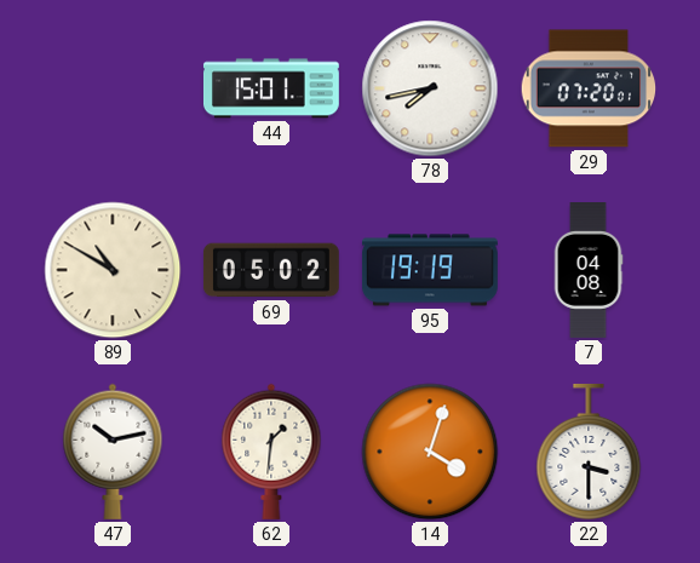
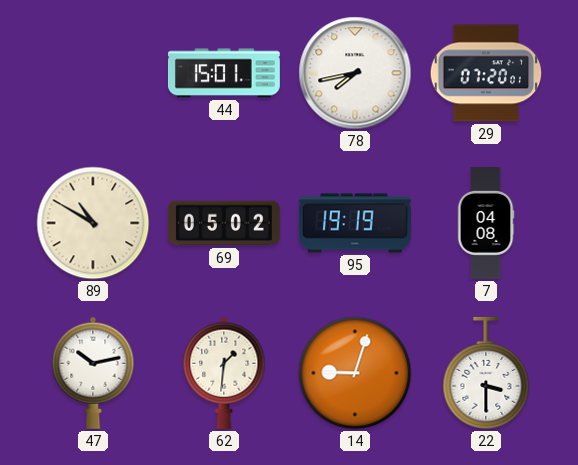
14: 4:03 -> 9:03
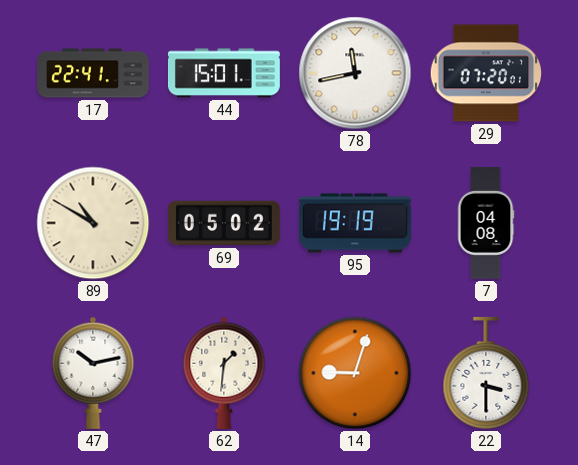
17: none -> 22:41
78: 7:43 -> 11:43
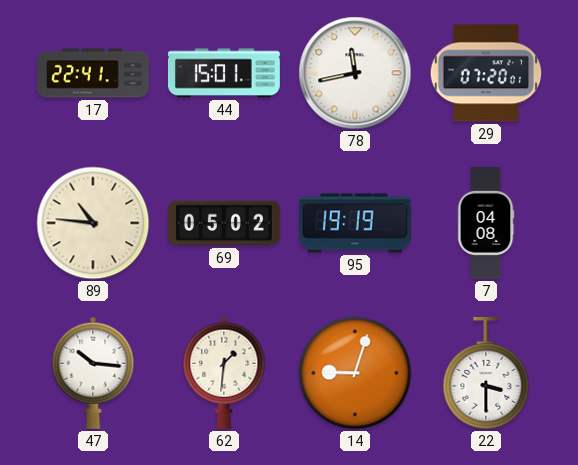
89: 10:50 -> 10:46
47: 10:13 -> 10:16
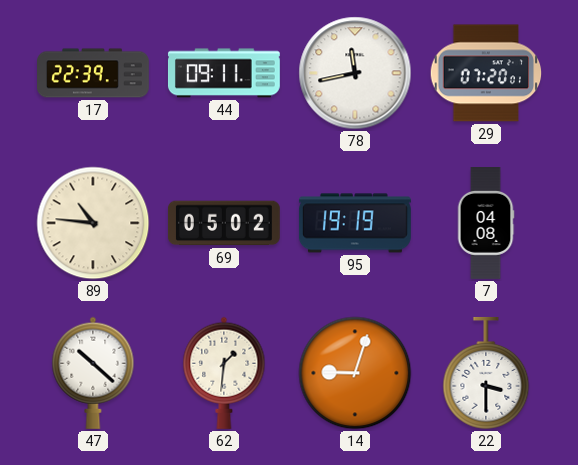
17: 22:41 -> 22:39
44: 15:01 -> 09:11
47: 10:16 -> 10:22
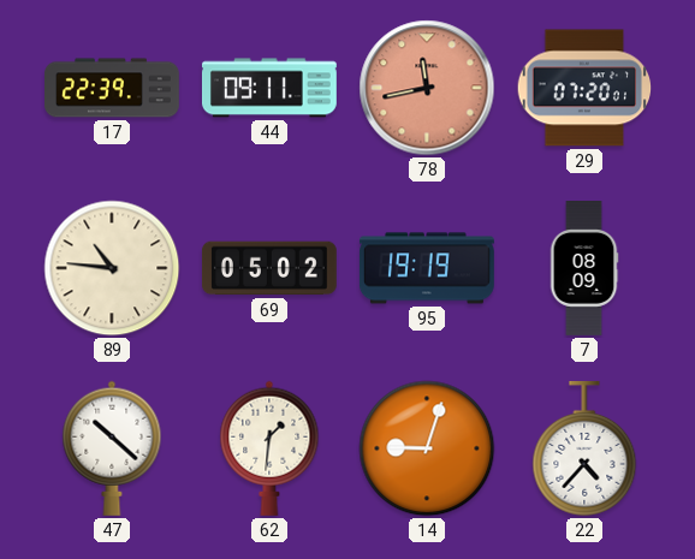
78 dial: white -> salmon
7: 04:08 -> 08:09
22: 3:30 -> 4:37
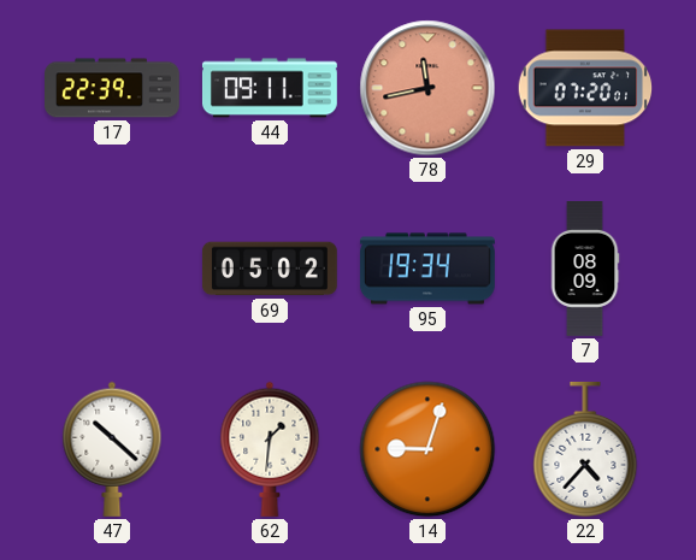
89: 10:46 -> none
95: 19:19 -> 19:34
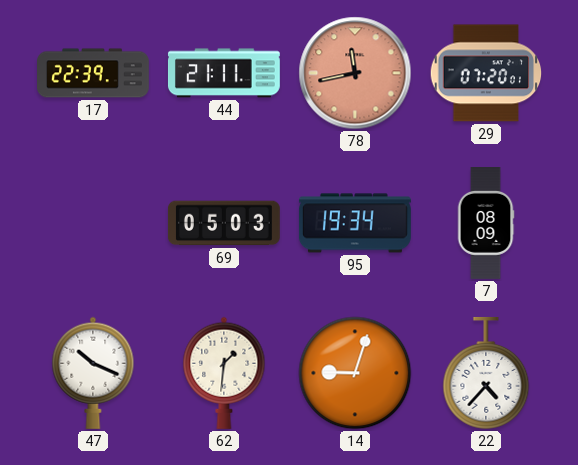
44: 09:11 -> 21:11
69: 05:02 -> 05:03
47: 10:22 -> 10:19
